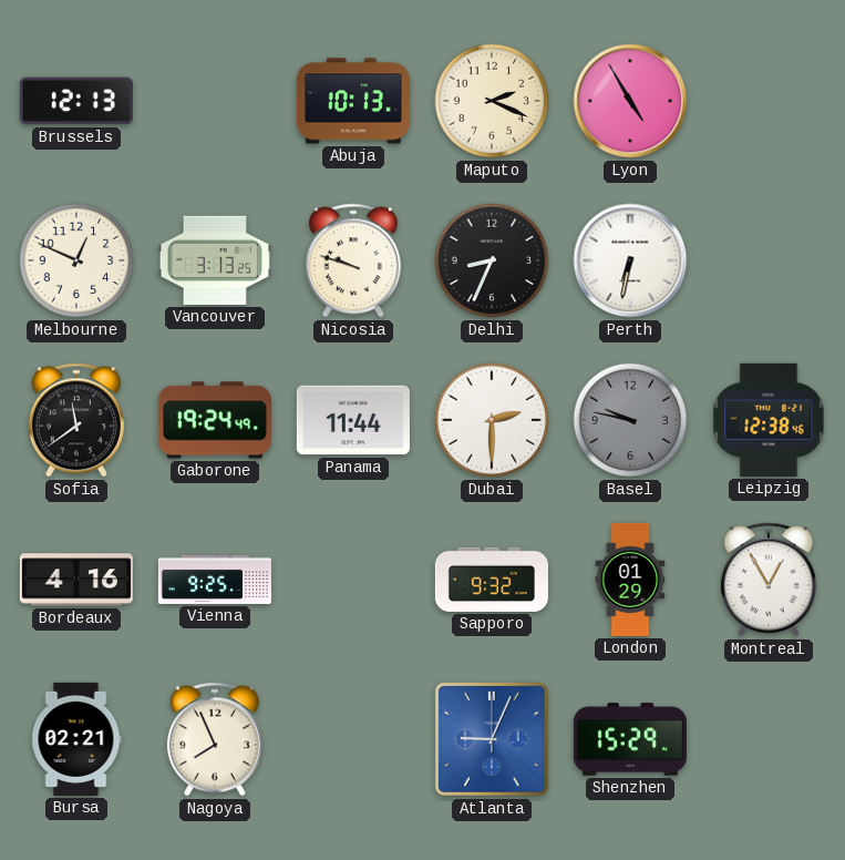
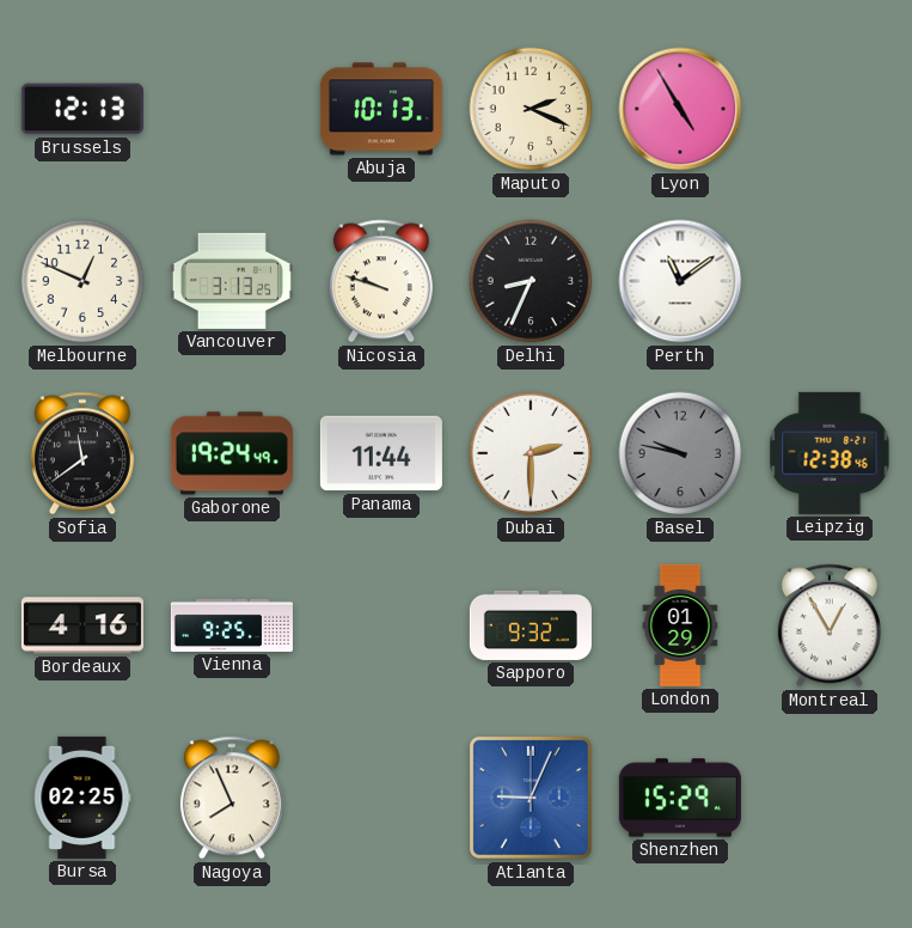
Perth: 6:32 -> 11:09
Bursa: 02:21 -> 02:25
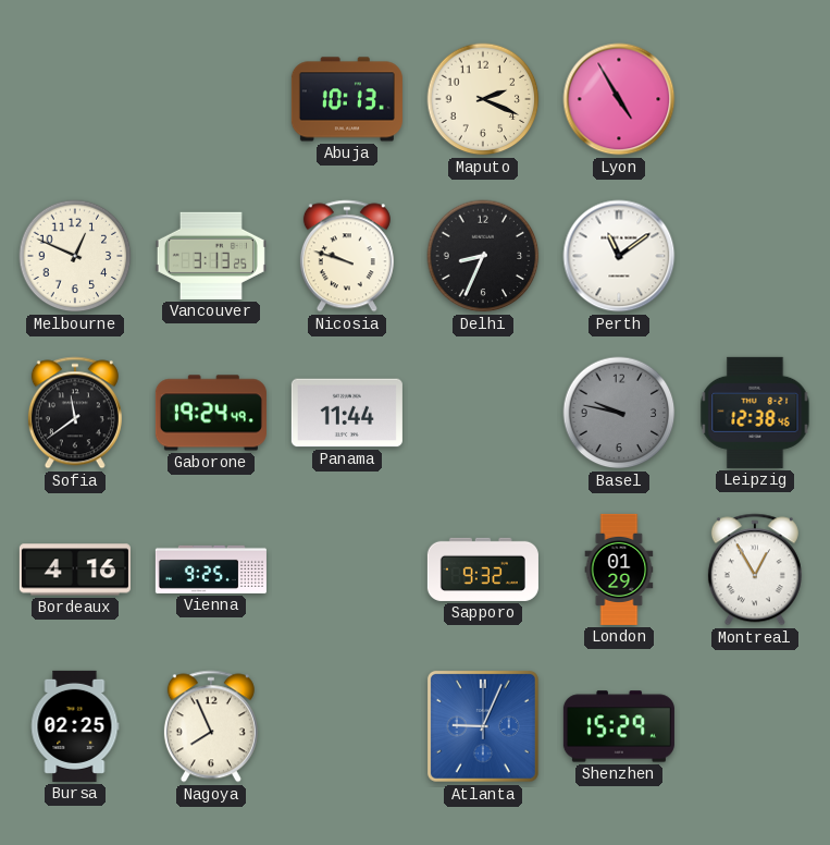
Brussels: 12:13 -> none
Dubai: 2:30 -> none
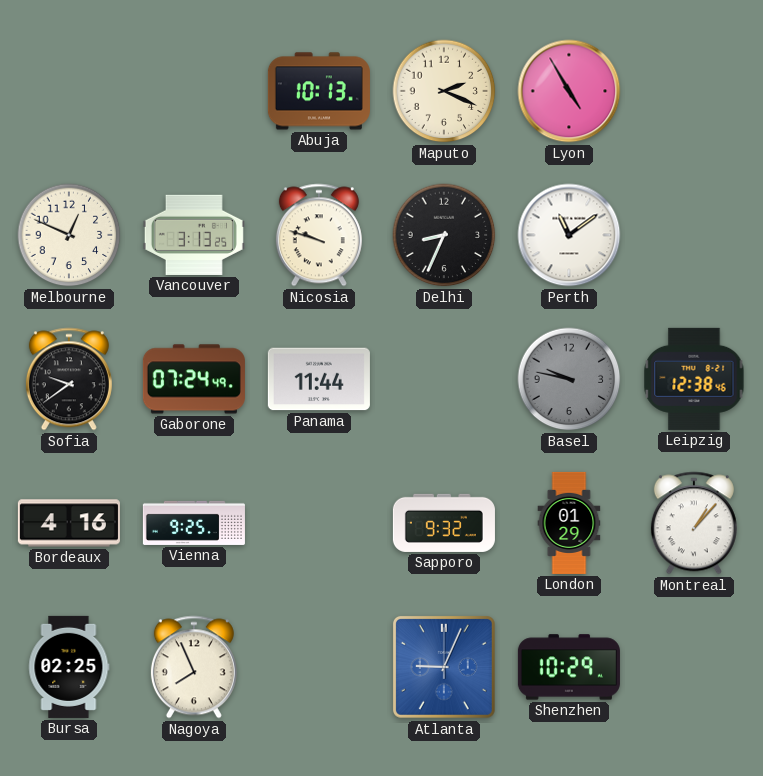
Sofia: 11:39 -> 9:39
Gaborone: 19:24 -> 07:24
Montreal: 12:55 -> 1:07
Shenzhen: 15:29 -> 10:29
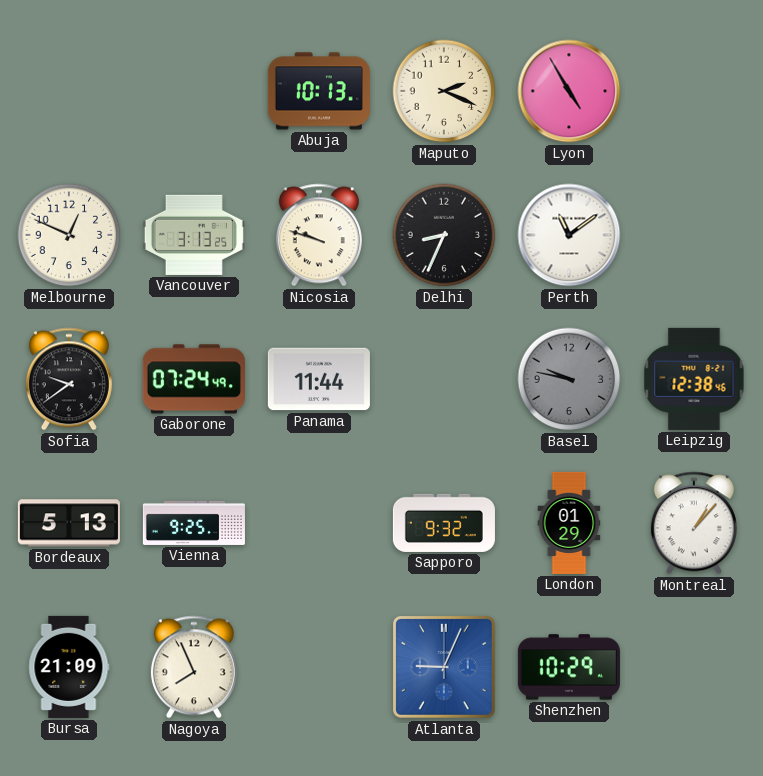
Bordeaux: 4:16 -> 5:13
Bursa: 02:25 -> 21:09
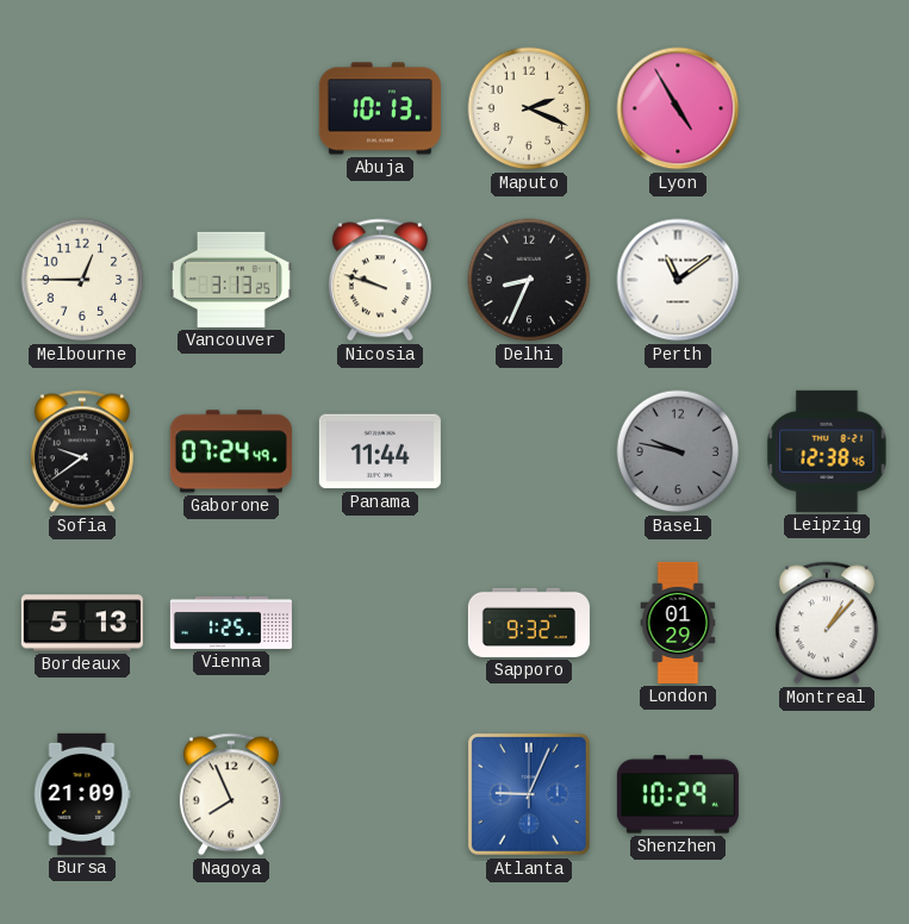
Melbourne: 12:49 -> 12:45
Vienna: 9:25 -> 1:25
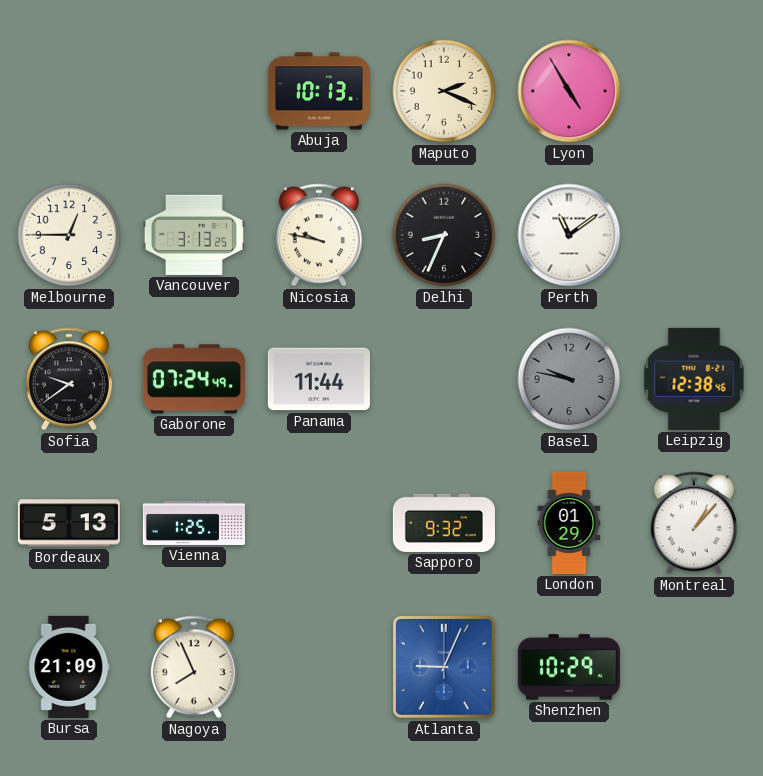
Nicosia: 9:48 -> 9:47
